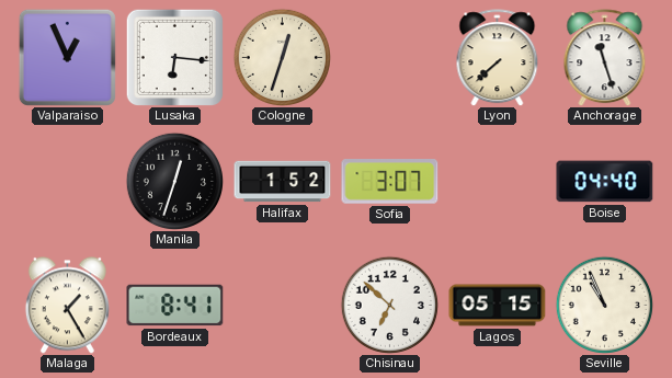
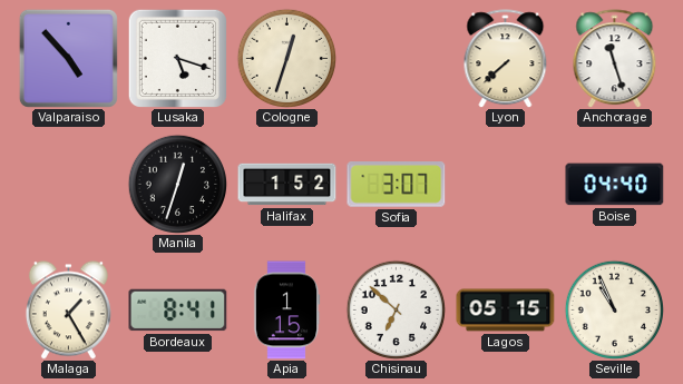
Valparaiso: 12:56 -> 4:53
Lusaka: 6:16 -> 5:18
Apia: none -> 1:15
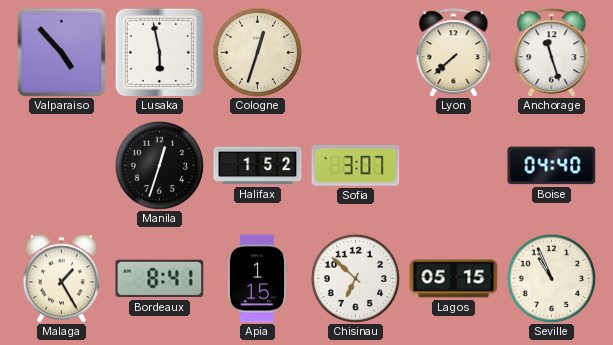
Lusaka: 5:18 -> 5:58
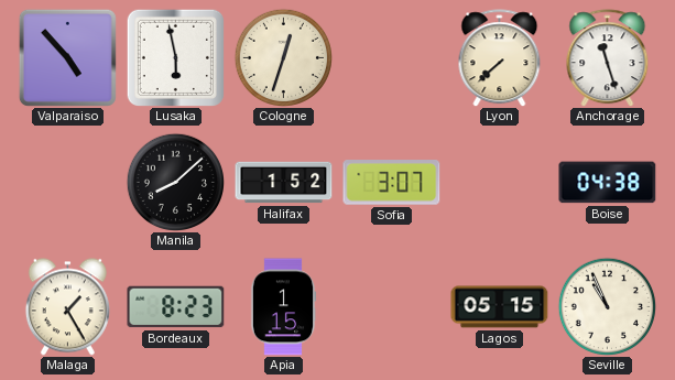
Manila: 12:33 -> 8:08
Boise: 04:40 -> 04:38
Bordeaux: 8:41 -> 8:23
Chisinau: 6:52 -> none
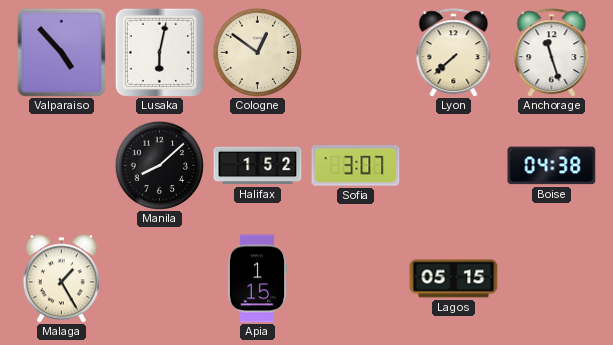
Lusaka: 5:58 -> 6:02
Cologne: 12:33 -> 12:51
Bordeaux: 8:23 -> none
Seville: 10:56 -> none
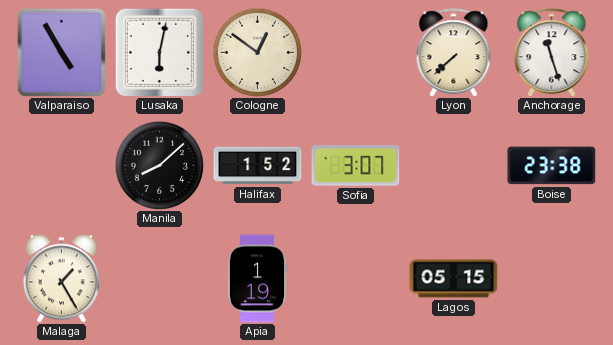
Valparaiso: 4:53 -> 4:55
Boise: 04:38 -> 23:38
Apia: 1:15 -> 1:19
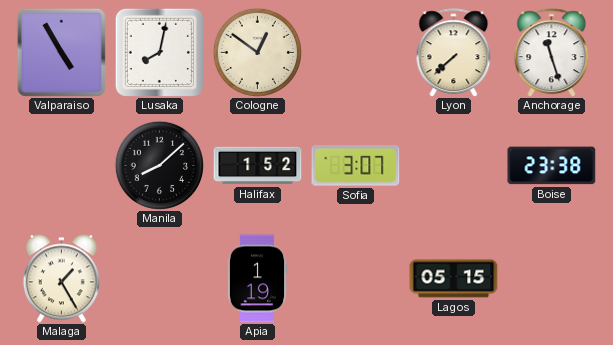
Lusaka: 6:02 -> 8:02
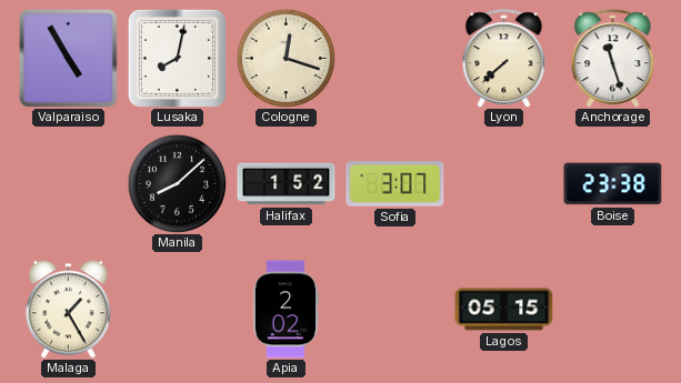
Cologne: 12:51 -> 12:18
Apia: 1:19 -> 2:02
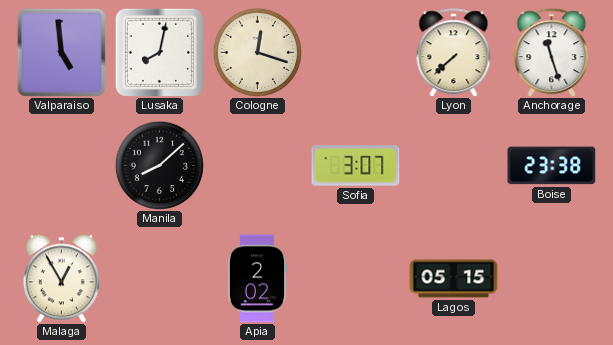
Valparaiso: 4:55 -> 4:59
Halifax: 1:52 -> none
Malaga: 1:25 -> 12:55
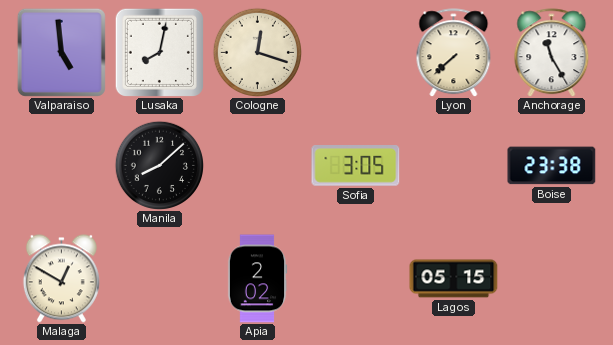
Anchorage: 11:27 -> 11:25
Sofia: 3:07 -> 3:05
Malaga: 12:55 -> 12:50
